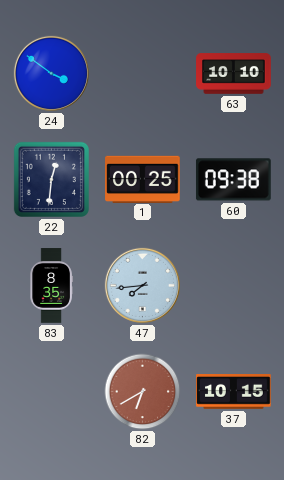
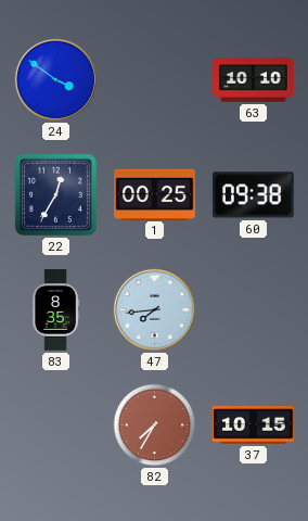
22: 12:31 -> 12:35
82: 6:40 -> 7:35
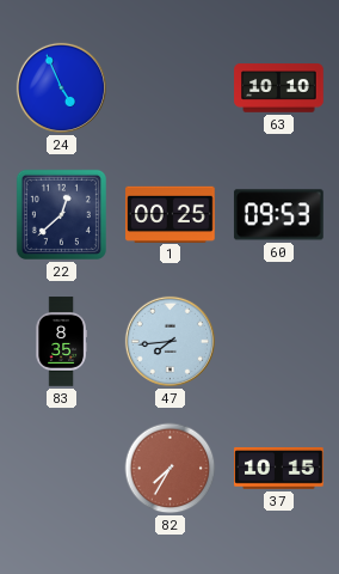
24: 3:51 -> 4:56
22: 12:35 -> 12:38
60: 09:38 -> 09:53
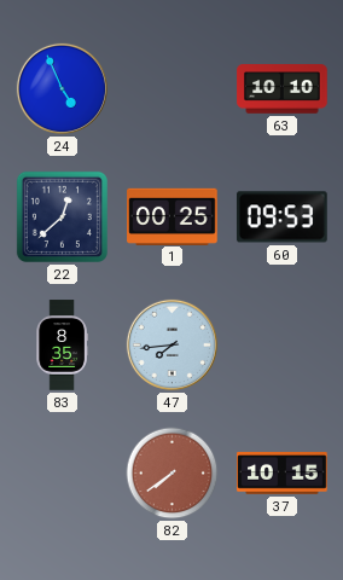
82: 7:35 -> 7:39
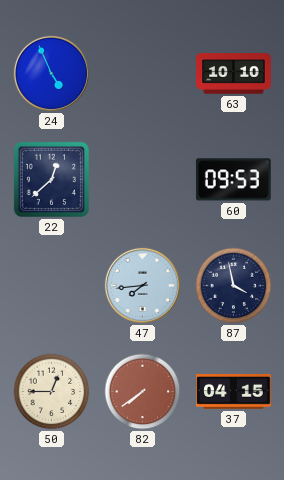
1: 00:25 -> none
83: 8:35 -> none
87: none -> 3:58
50: none -> 12:45
37: 10:15 -> 04:15
